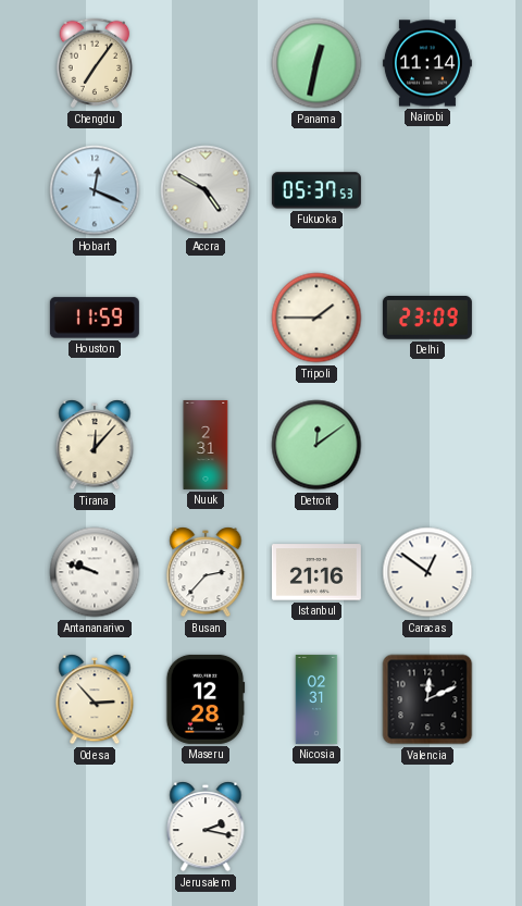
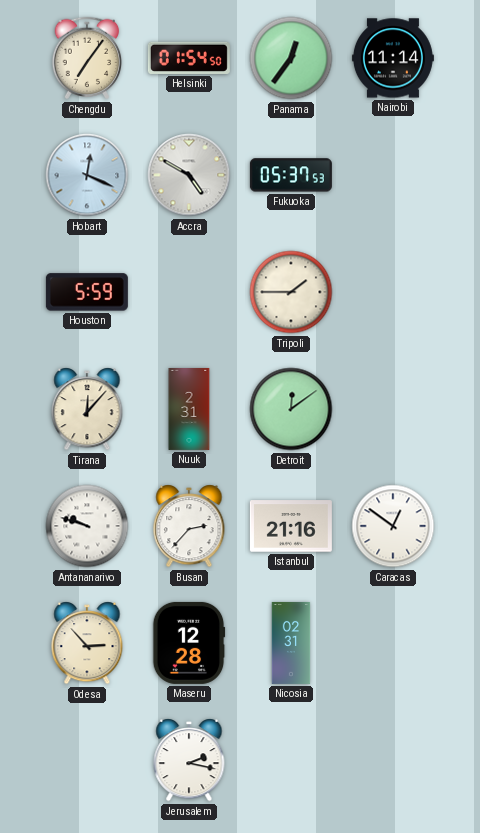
Helsinki: none -> 01:54
Panama: 12:32 -> 12:36
Houston: 11:59 -> 5:59
Delhi: 23:09 -> none
Valencia: 12:11 -> none
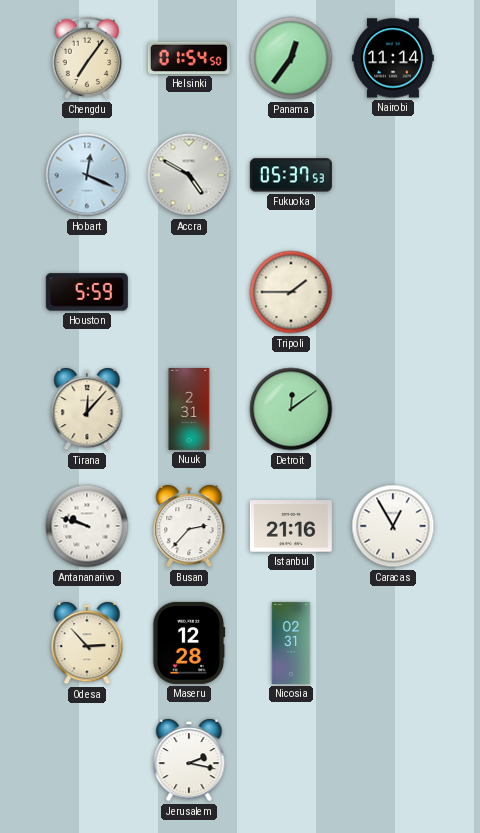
Caracas: 12:51 -> 12:55
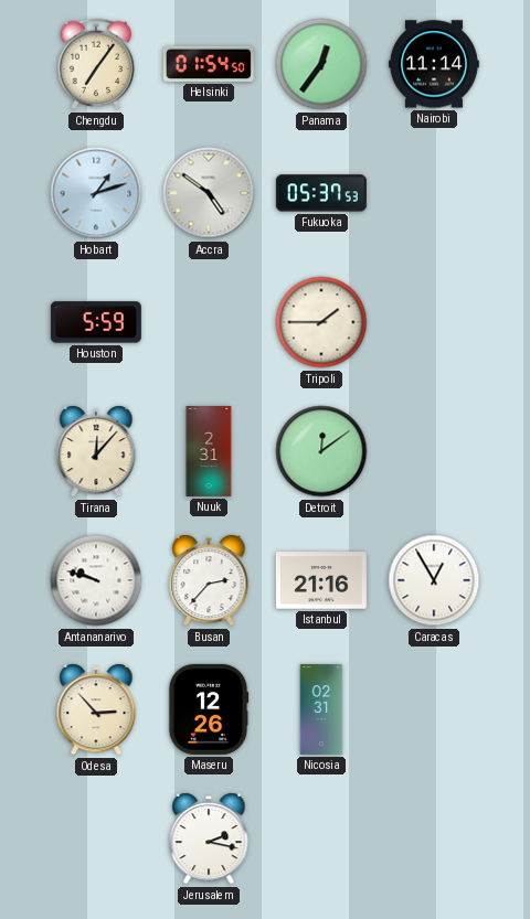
Hobart: 12:19 -> 1:12
Accra: 4:50 -> 4:51
Maseru: 12:28 -> 12:26
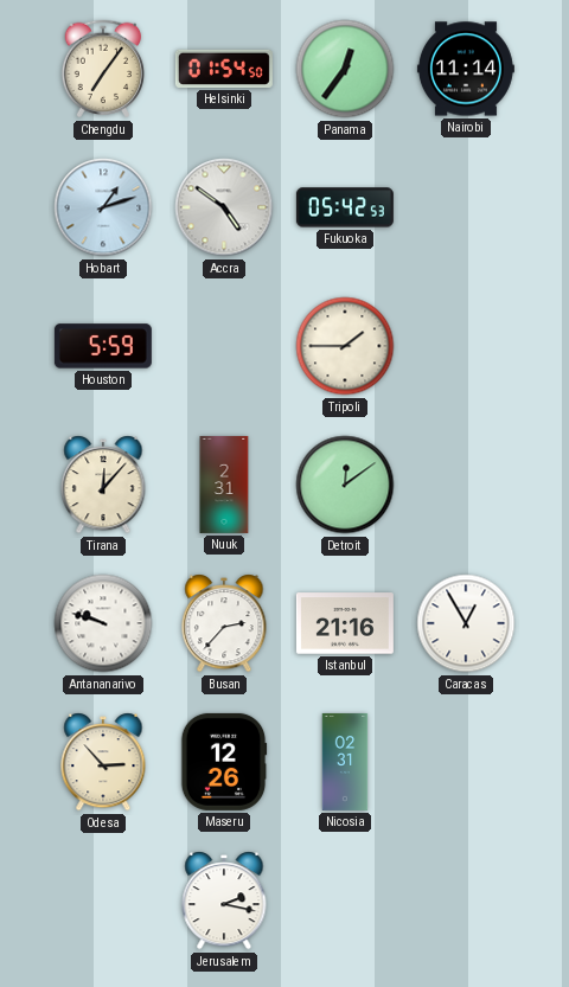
Fukuoka: 05:37 -> 05:42
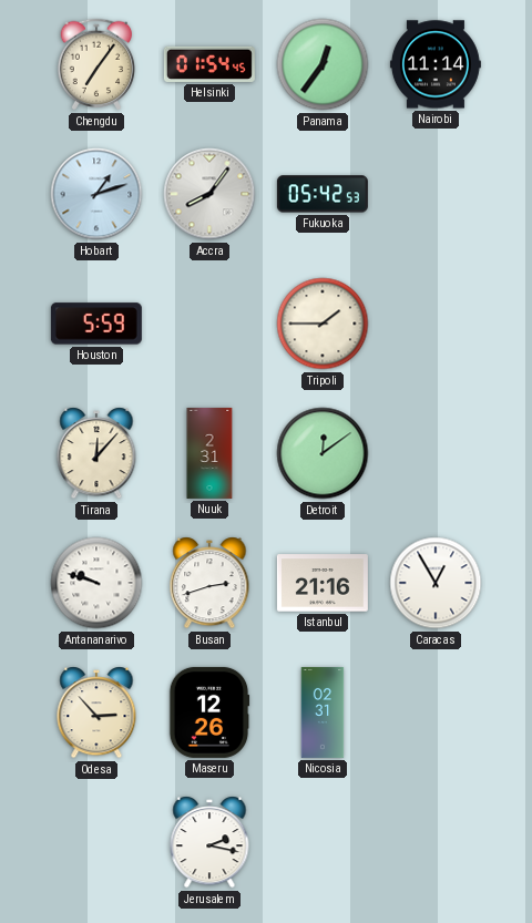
Helsinki: 01:54:50 -> 01:54:45
Accra: 4:51 -> 8:06
Busan: 2:37 -> 2:42
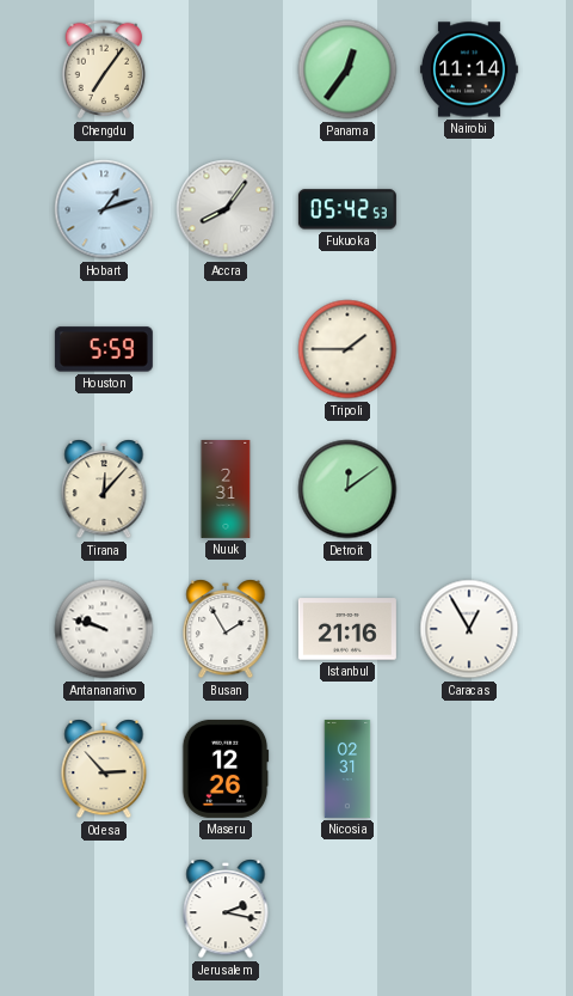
Helsinki: 01:54 -> none
Busan: 2:42 -> 1:55
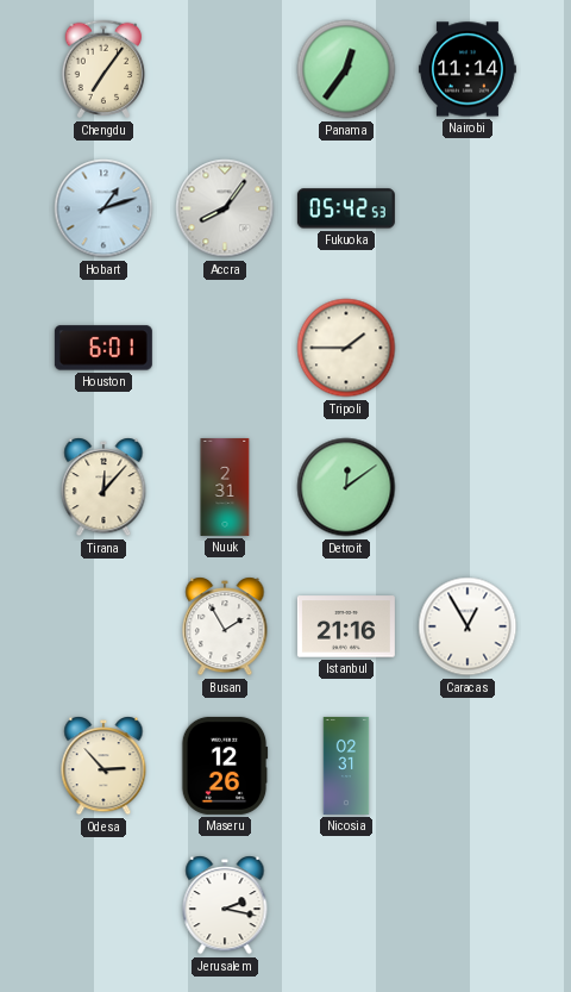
Houston: 5:59 -> 6:01
Antananarivo: 9:48 -> none
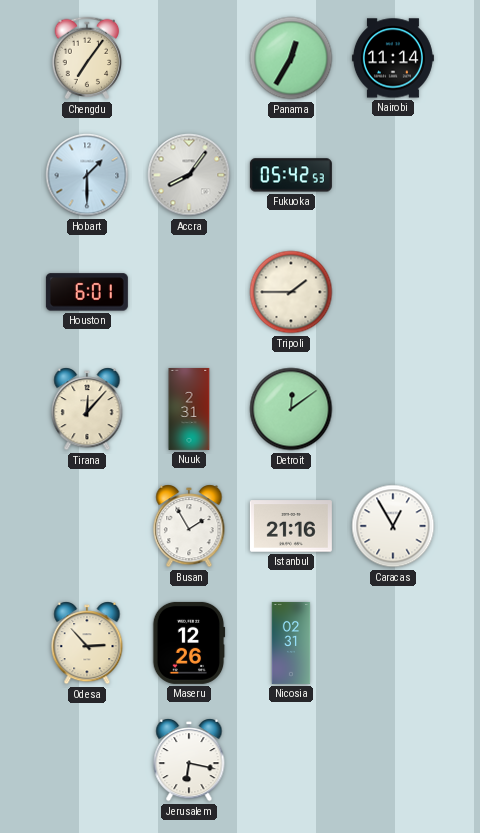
Panama: 12:36 -> 12:35
Hobart: 1:12 -> 1:30
Jerusalem: 2:17 -> 6:17
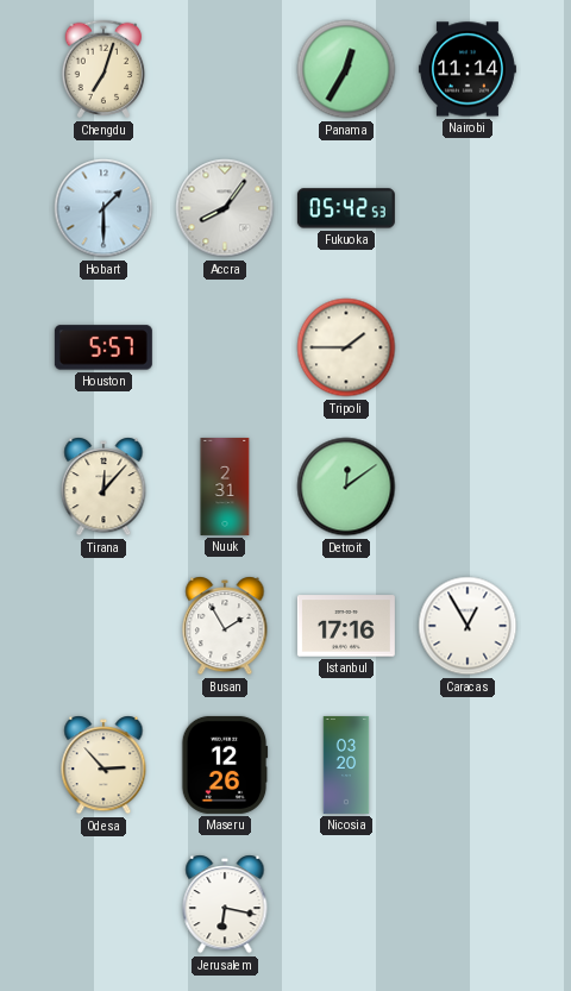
Chengdu: 7:06 -> 7:03
Houston: 6:01 -> 5:57
Istanbul: 21:16 -> 17:16
Nicosia: 02:31 -> 03:20
